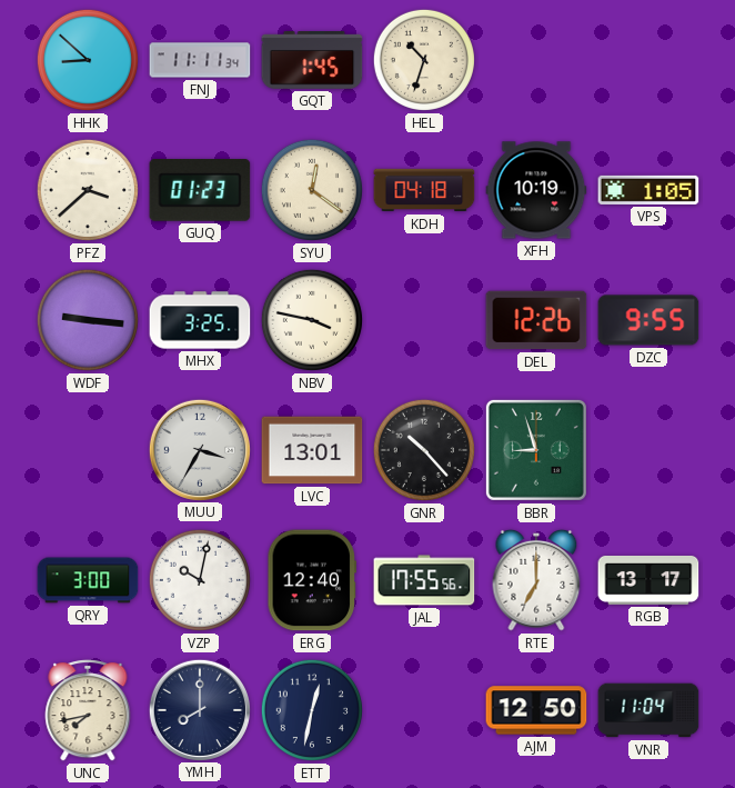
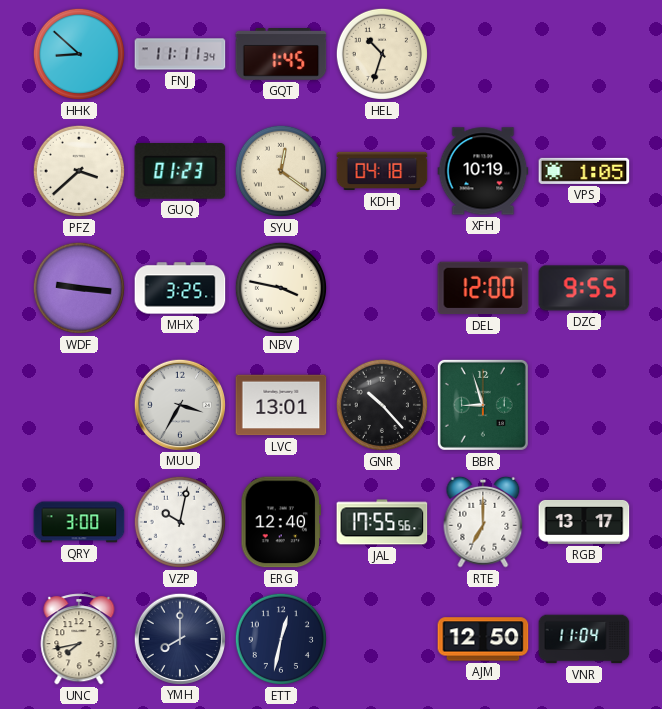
DEL: 12:26 -> 12:00
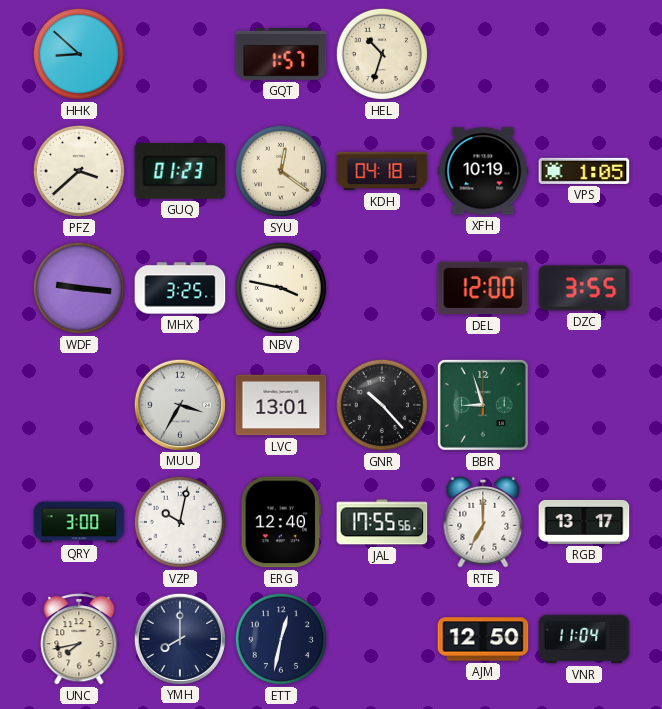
FNJ: 11:11 -> none
GQT: 1:45 -> 1:57
DZC: 9:55 -> 3:55
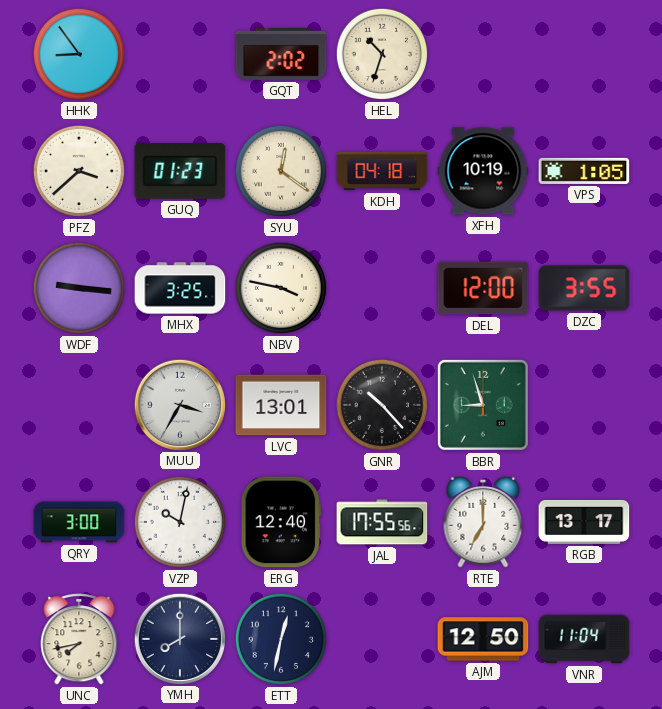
HHK: 8:52 -> 8:54
GQT: 1:57 -> 2:02
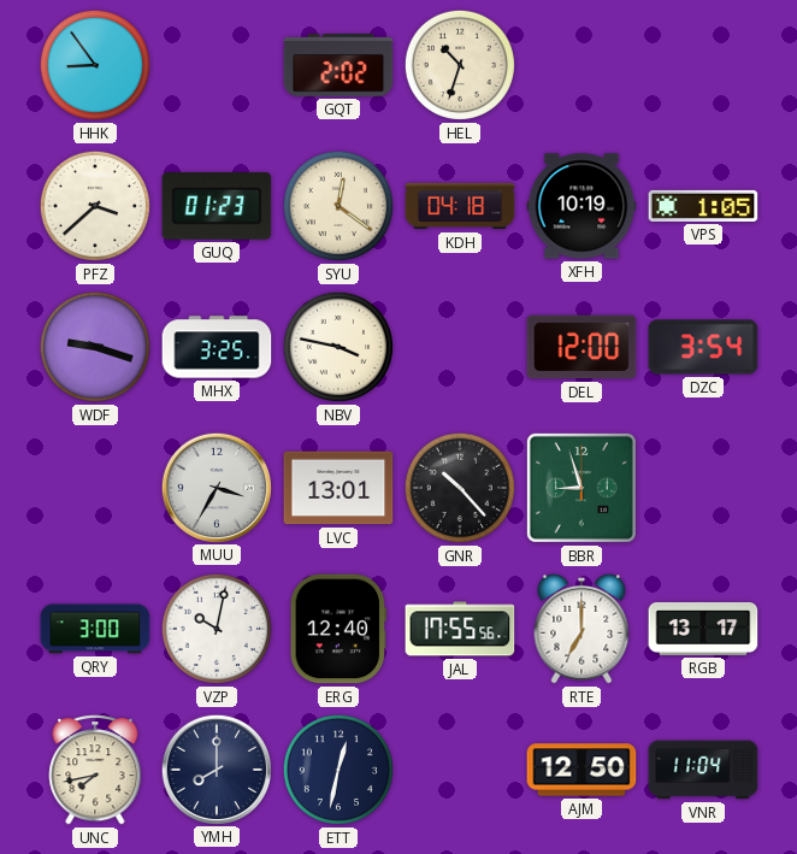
WDF: 9:16 -> 9:18
DZC: 3:55 -> 3:54
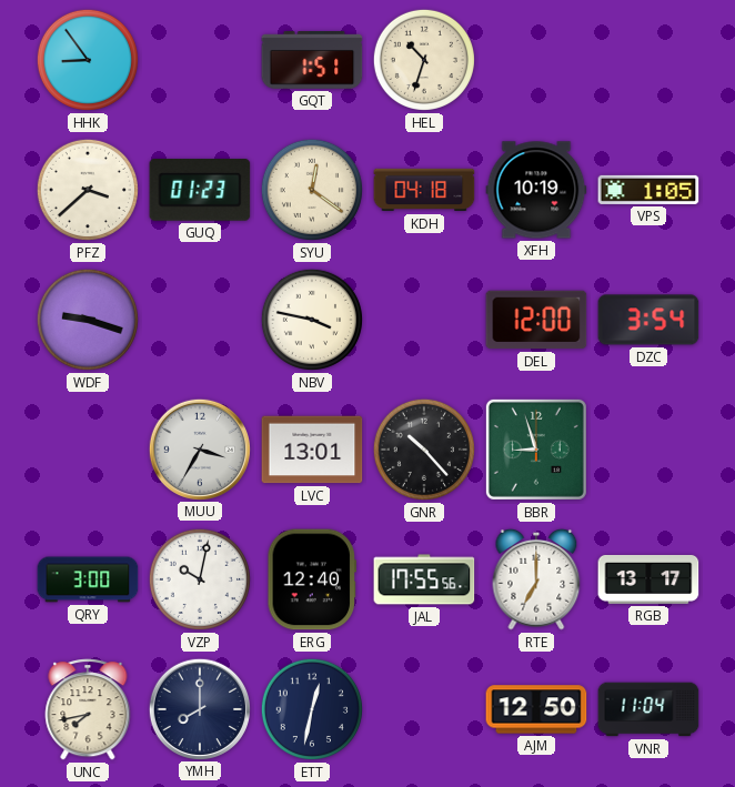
GQT: 2:02 -> 1:51
MHX: 3:25 -> none
